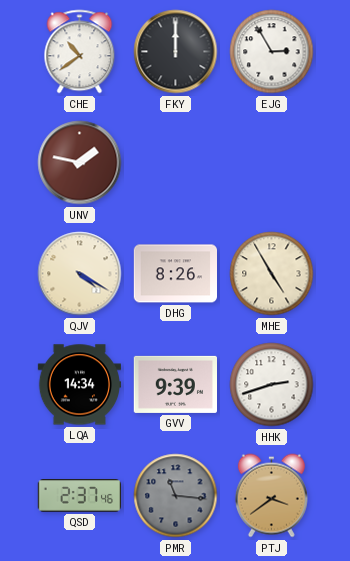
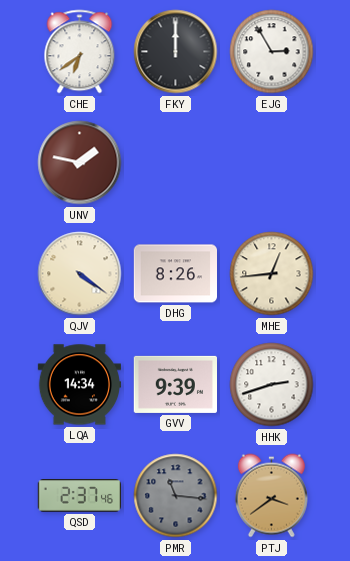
CHE: 10:39 -> 6:39
QJV: 4:20 -> 4:21
MHE: 4:55 -> 12:44
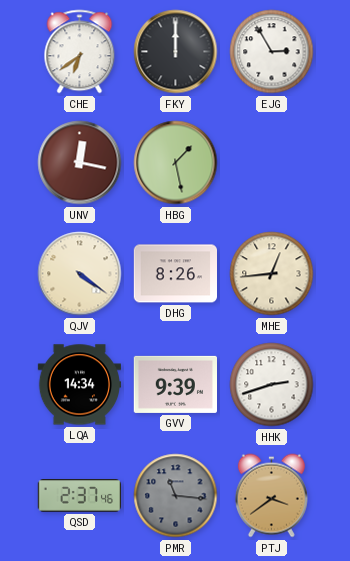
UNV: 1:47 -> 12:17
HBG: none -> 1:28
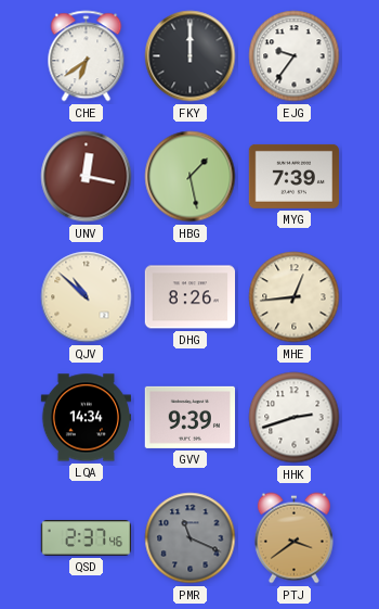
EJG: 2:55 -> 9:36
MYG: none -> 7:39
QJV: 4:21 -> 10:52
PMR: 11:16 -> 11:19
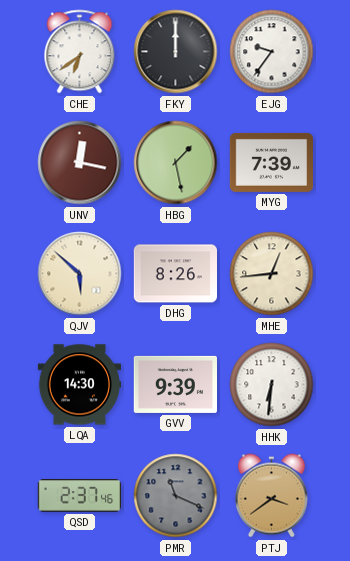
QJV: 10:52 -> 5:52
LQA: 14:34 -> 14:30
HHK: 2:42 -> 6:31
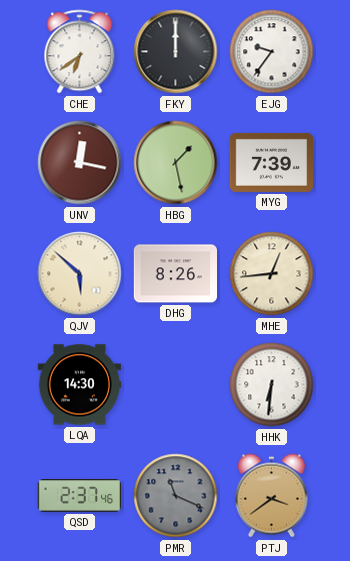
GVV: 9:39 -> none
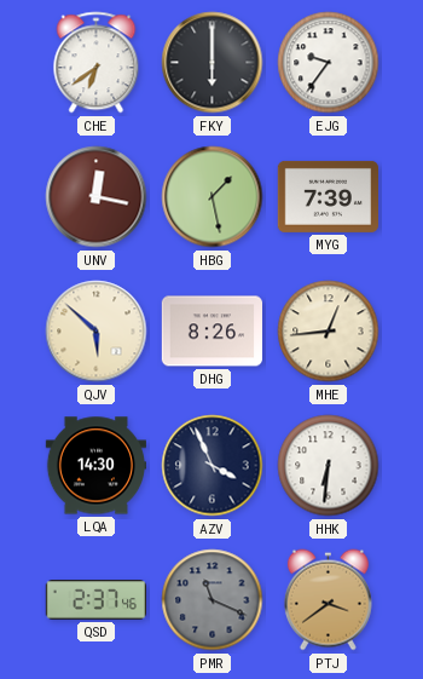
FKY: 12:00 -> 6:00
AZV: none -> 3:56
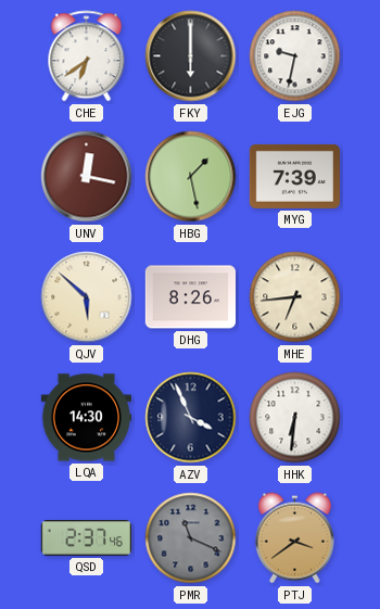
EJG: 9:36 -> 9:32
MHE: 12:44 -> 6:44
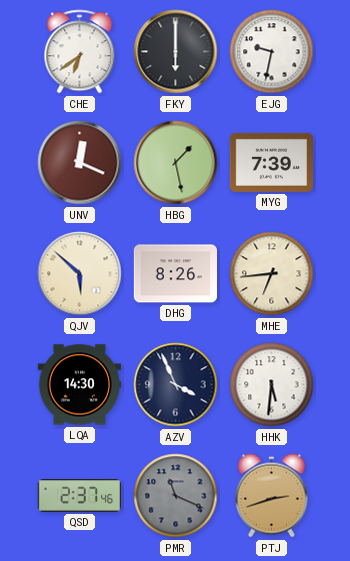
UNV: 12:17 -> 12:19
HHK: 6:31 -> 5:31
PTJ: 3:39 -> 2:42
